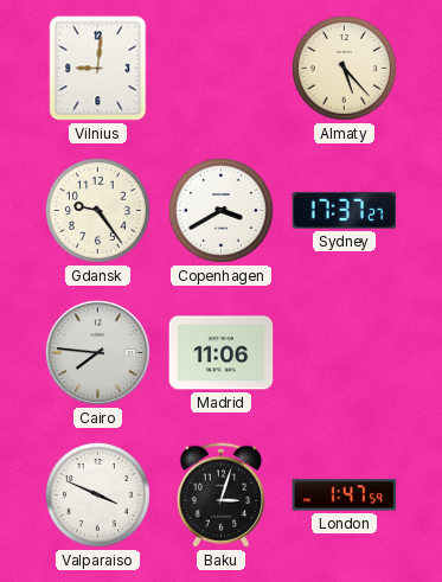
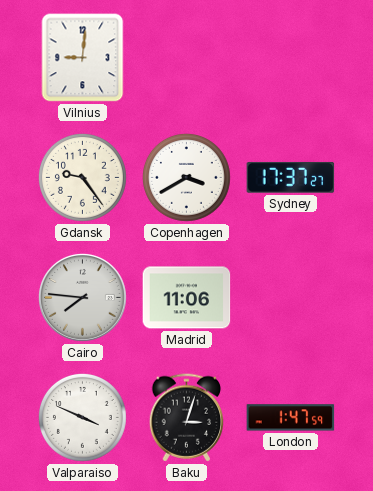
Almaty: 5:23 -> none
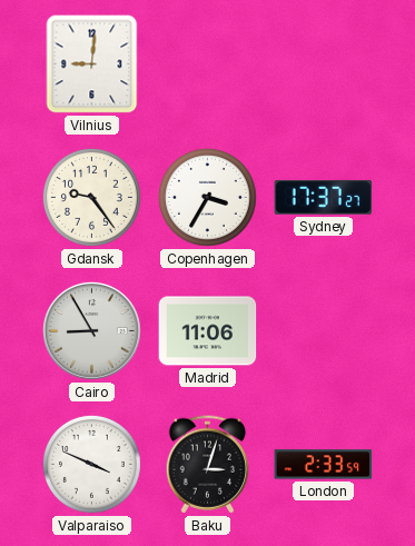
Copenhagen: 3:40 -> 3:35
Cairo: 7:46 -> 8:55
London: 1:47 -> 2:33
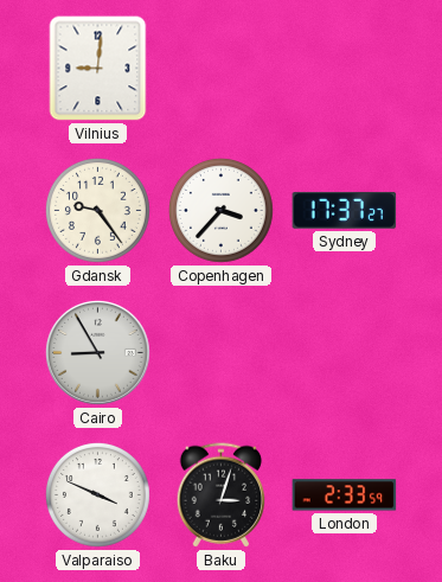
Copenhagen: 3:35 -> 3:37
Madrid: 11:06 -> none
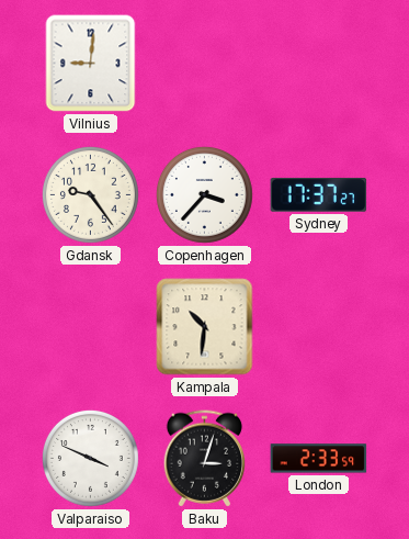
Cairo: 8:55 -> none
Kampala: none -> 10:31
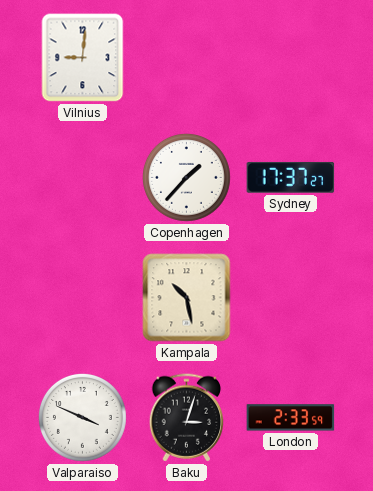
Gdansk: 9:24 -> none
Copenhagen: 3:37 -> 1:37
Kampala: 10:31 -> 10:28
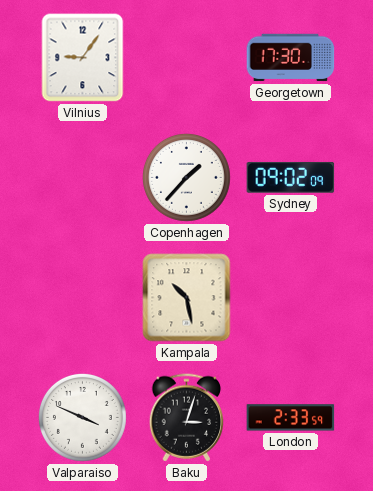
Vilnius: 9:01 -> 9:06
Georgetown: none -> 17:30
Sydney: 17:37 -> 09:02
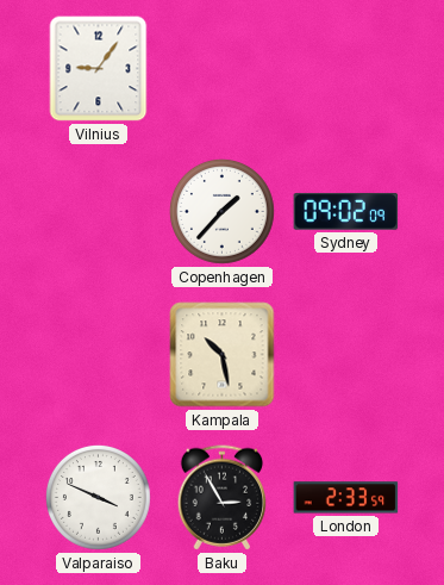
Georgetown: 17:30 -> none
Baku: 3:03 -> 2:55
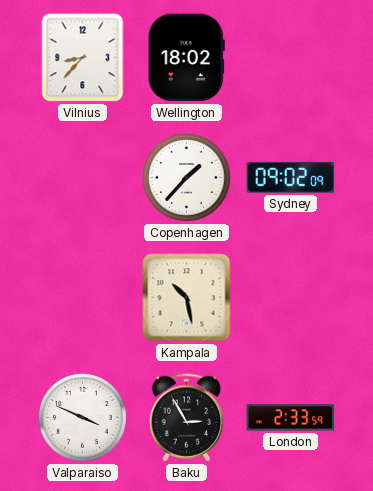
Vilnius: 9:06 -> 8:37
Wellington: none -> 18:02
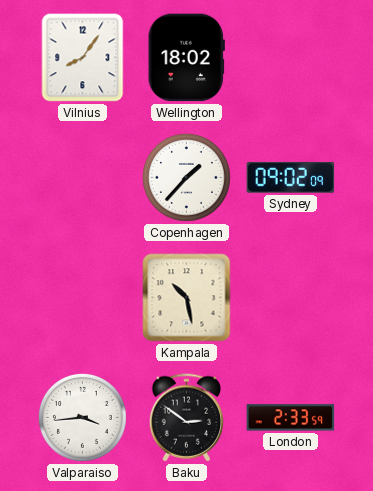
Vilnius: 8:37 -> 8:06
Valparaiso: 3:49 -> 3:44
Baku: 2:55 -> 2:51
